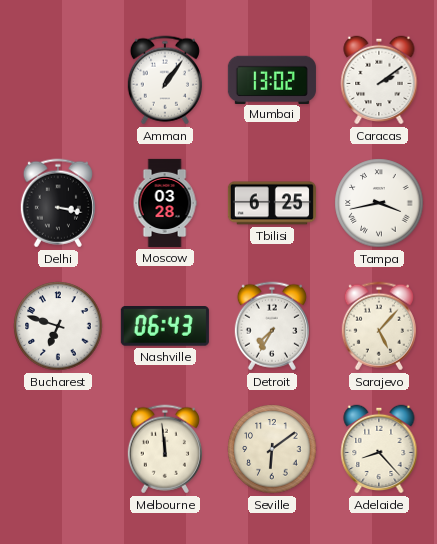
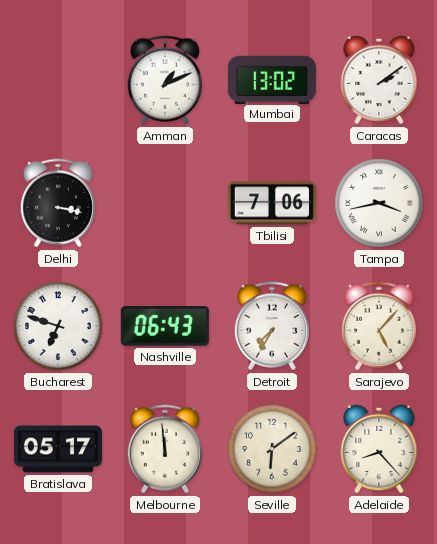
Amman: 1:06 -> 1:11
Moscow: 03:28 -> none
Tbilisi: 6:25 -> 7:06
Bratislava: none -> 05:17
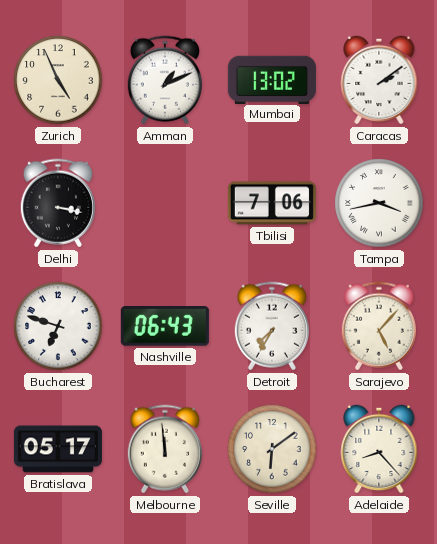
Zurich: none -> 4:56
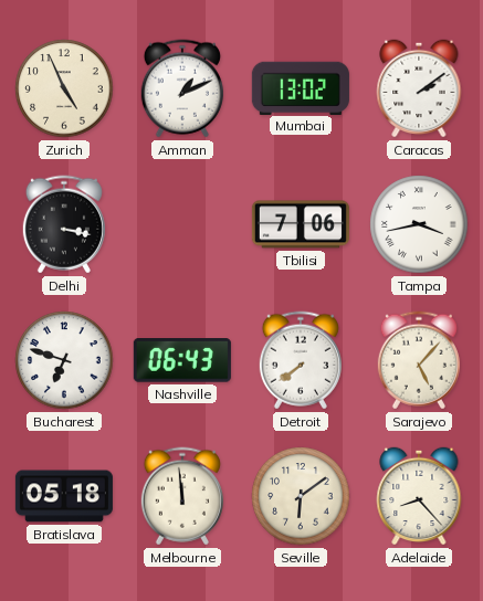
Detroit: 7:35 -> 7:39
Bratislava: 05:17 -> 05:18
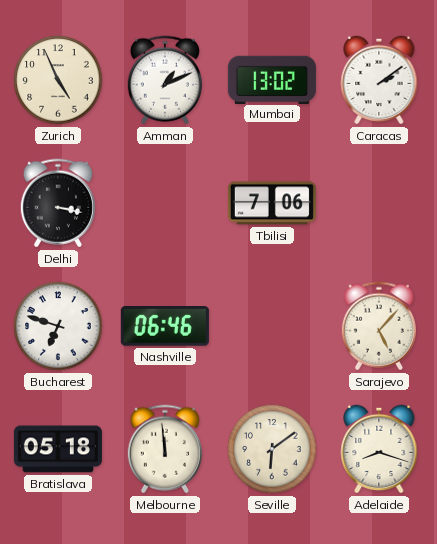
Tampa: 3:43 -> none
Nashville: 06:43 -> 06:46
Detroit: 7:39 -> none
Adelaide: 8:23 -> 8:18
